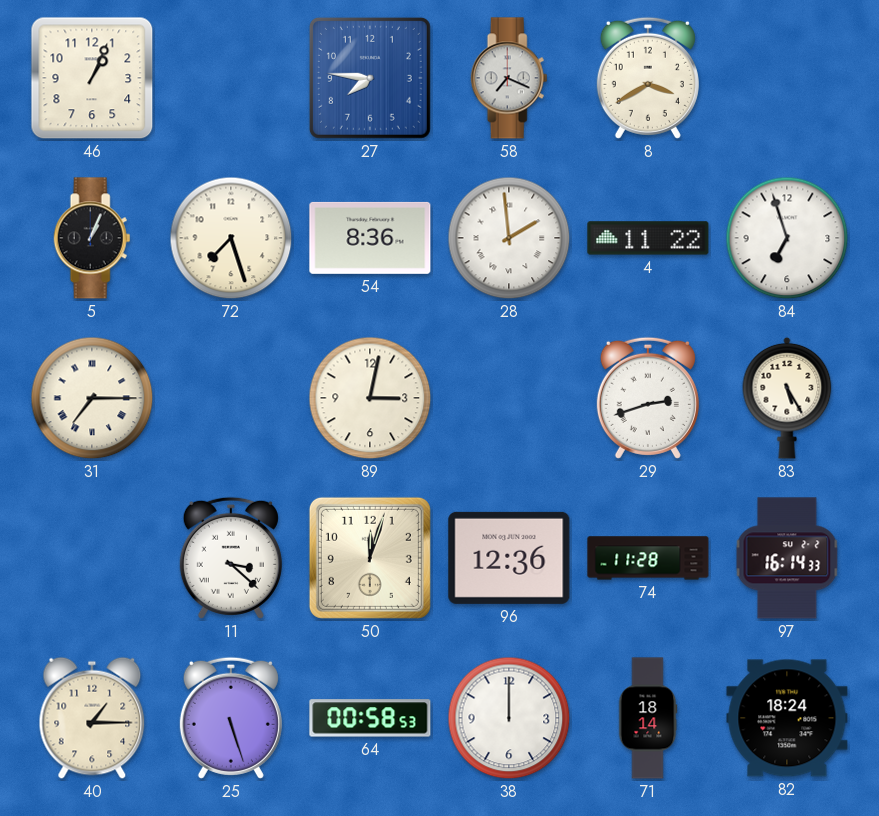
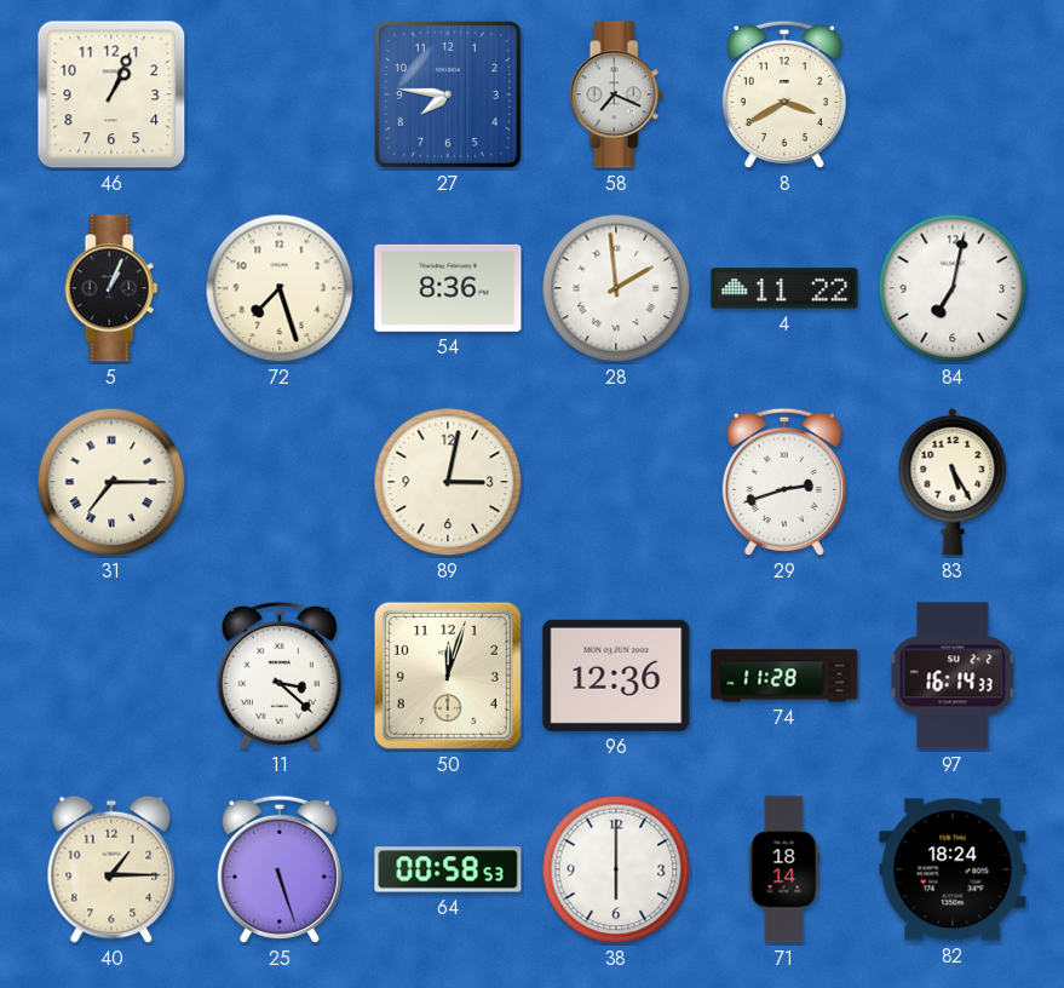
84: 6:57 -> 7:02
38: 12:00 -> 6:00
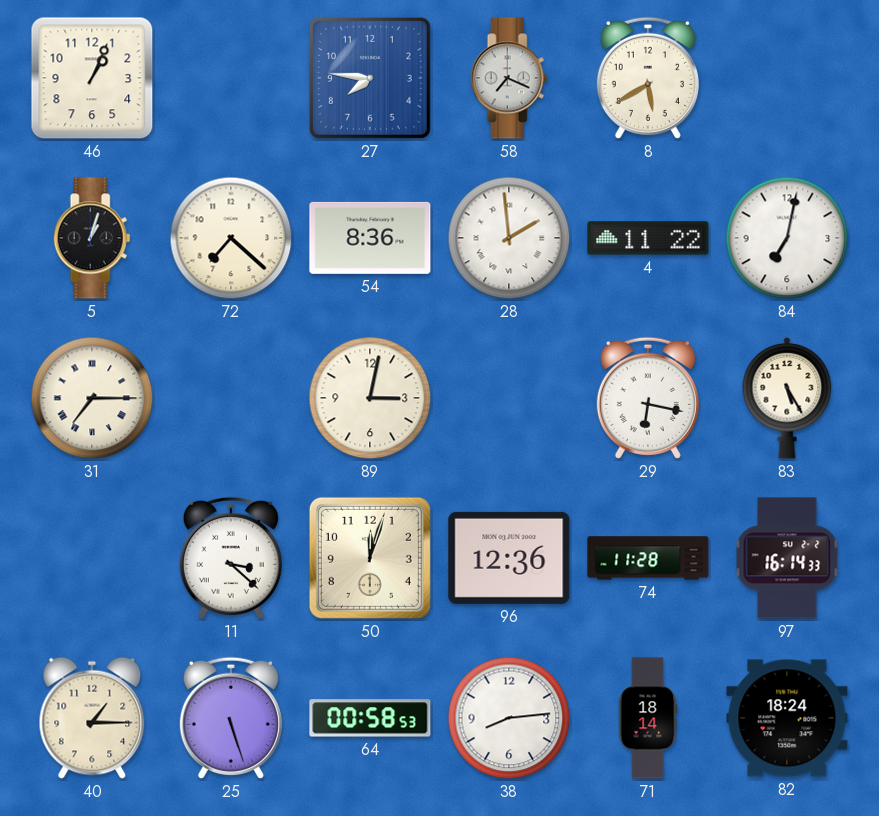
8: 3:40 -> 5:40
5: 1:04 -> 1:03
72: 7:27 -> 7:22
29: 2:42 -> 6:17
38: 6:00 -> 8:14
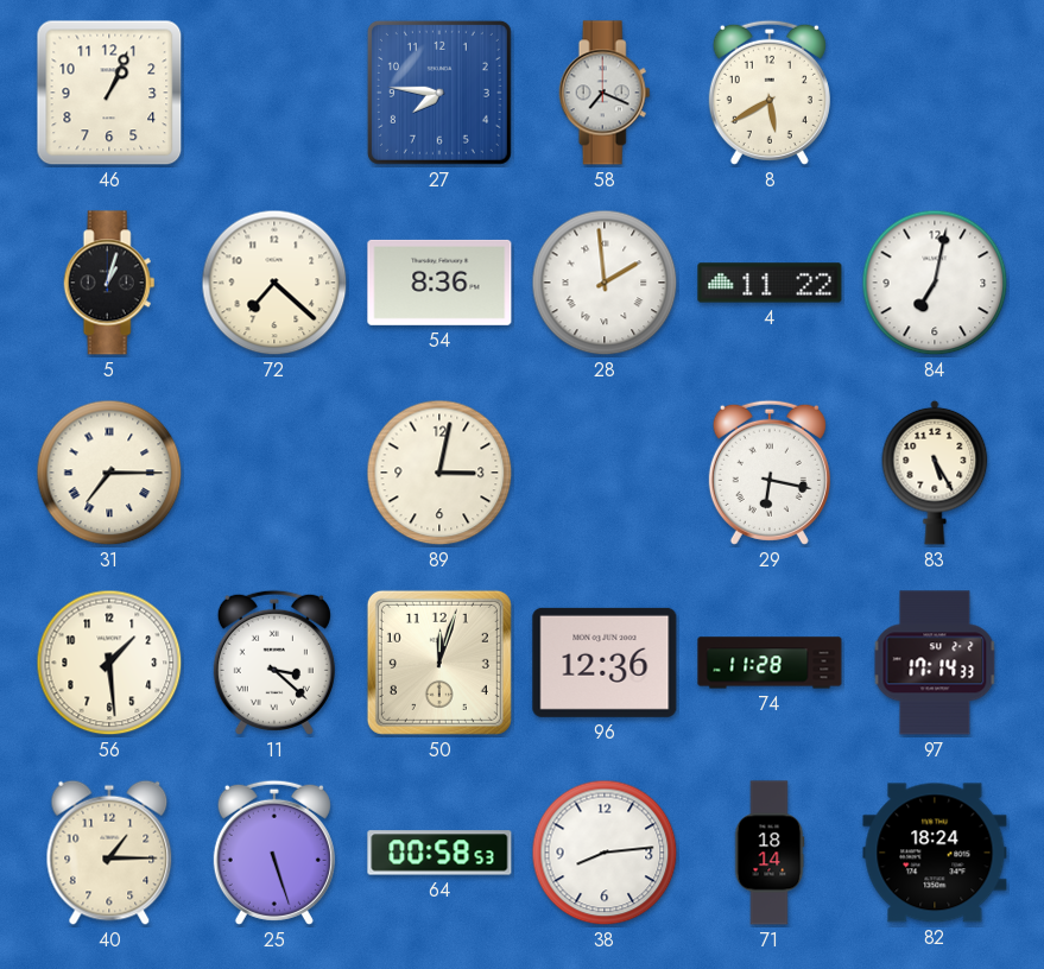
56: none -> 1:29
97: 16:14 -> 17:14
